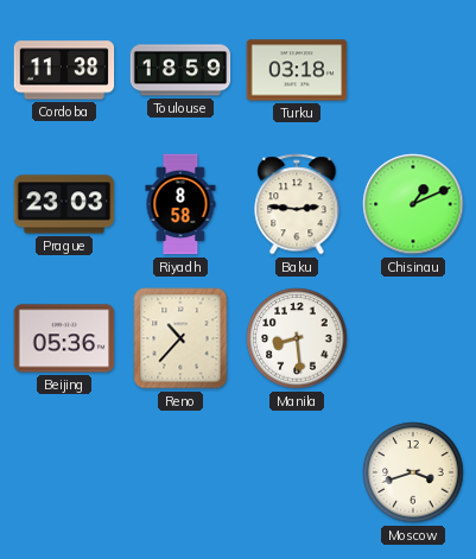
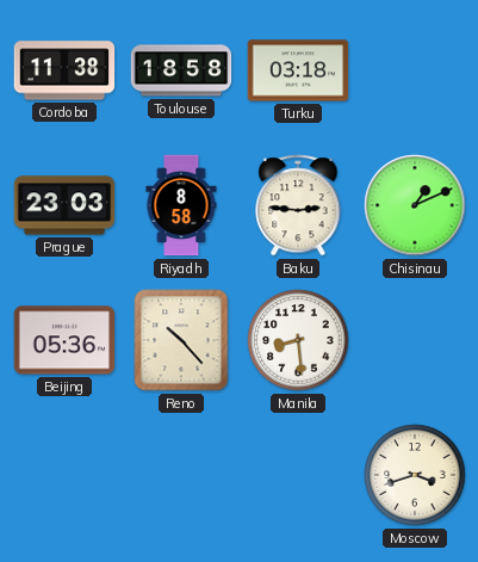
Toulouse: 18:59 -> 18:58
Reno: 10:37 -> 10:23
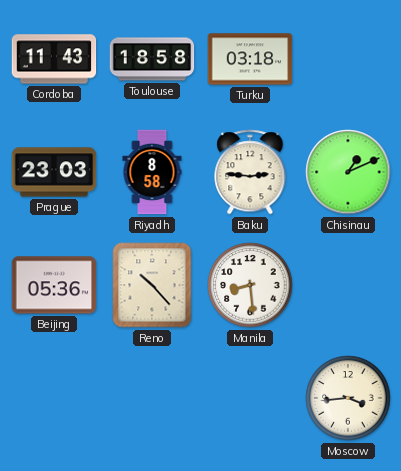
Cordoba: 11:38 -> 11:43
Moscow: 3:42 -> 3:44
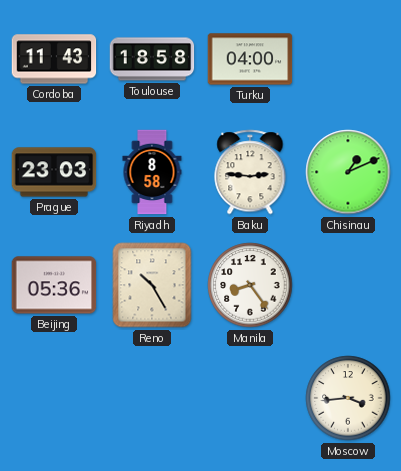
Turku: 03:18 -> 04:00
Reno: 10:23 -> 10:25
Manila: 8:29 -> 8:24
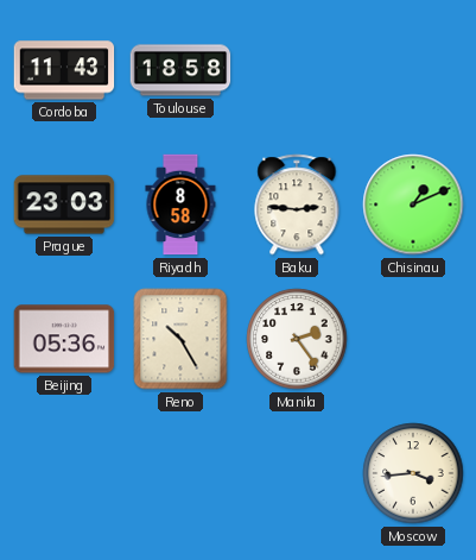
Turku: 04:00 -> none
Manila: 8:24 -> 2:24
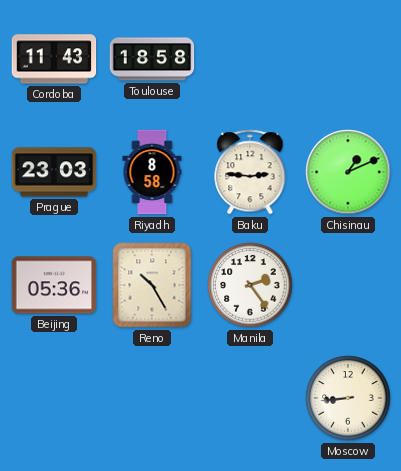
Moscow: 3:44 -> 8:44
